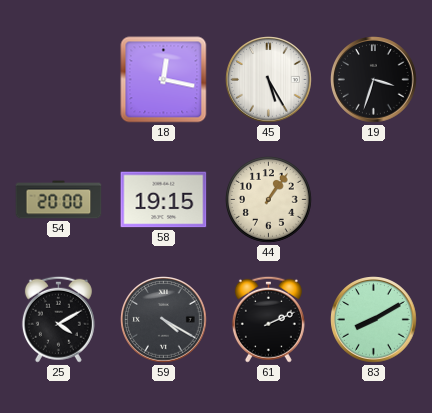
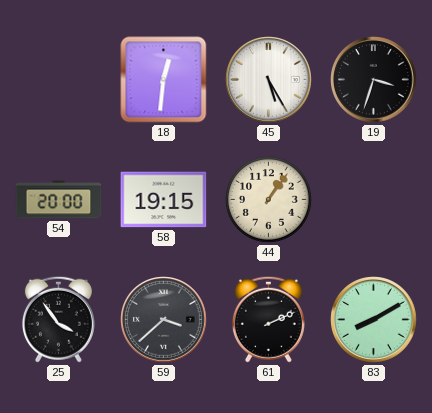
18: 12:17 -> 12:31
25: 4:10 -> 3:54
59: 4:20 -> 3:38
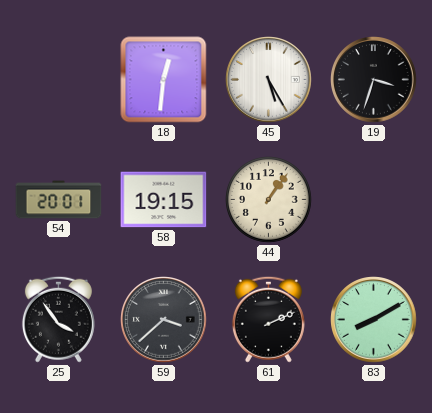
54: 20:00 -> 20:01
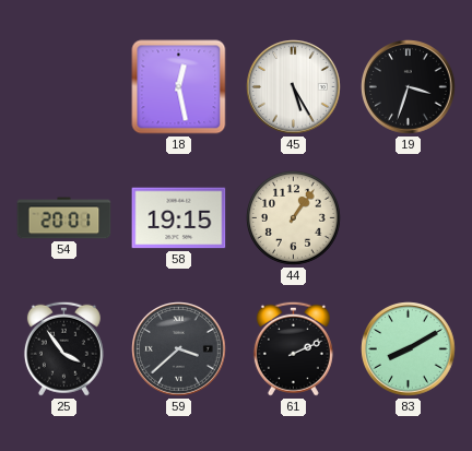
18: 12:31 -> 12:28
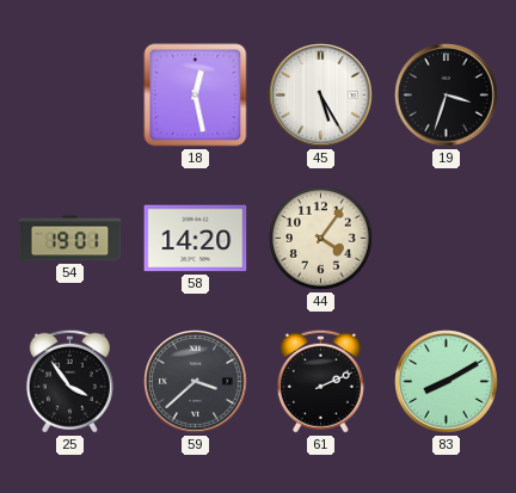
54: 20:01 -> 19:01
58: 19:15 -> 14:20
44: 1:06 -> 4:06
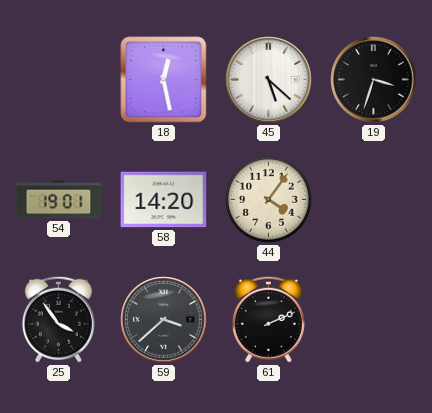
45: 5:25 -> 5:22
83: 8:10 -> none
